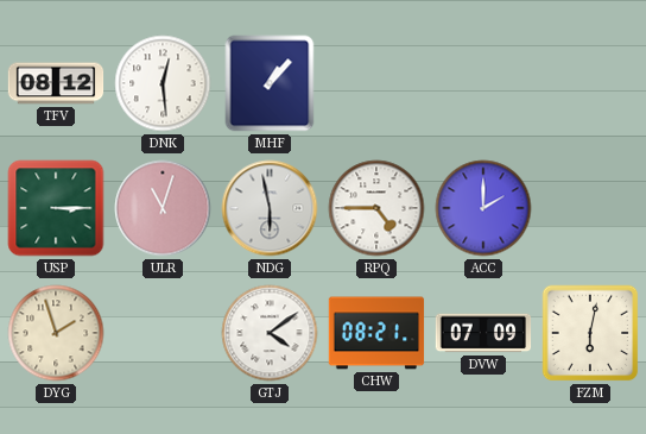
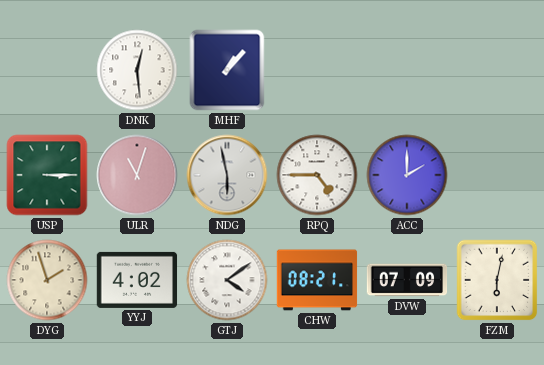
TFV: 08:12 -> none
YYJ: none -> 4:02
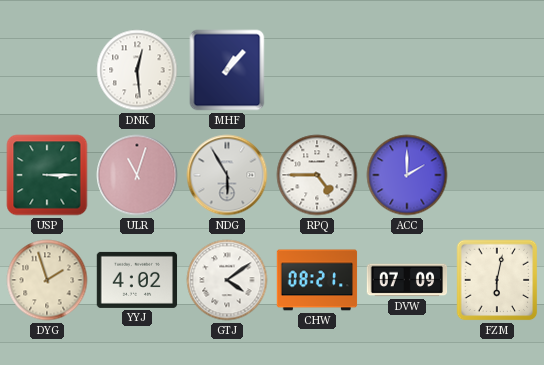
NDG: 5:58 -> 5:55
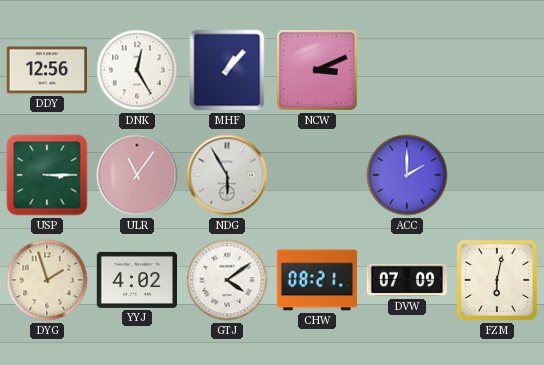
DDY: none -> 12:56
DNK: 12:29 -> 12:25
NCW: none -> 3:11
ULR: 11:03 -> 11:06
RPQ: 4:45 -> none
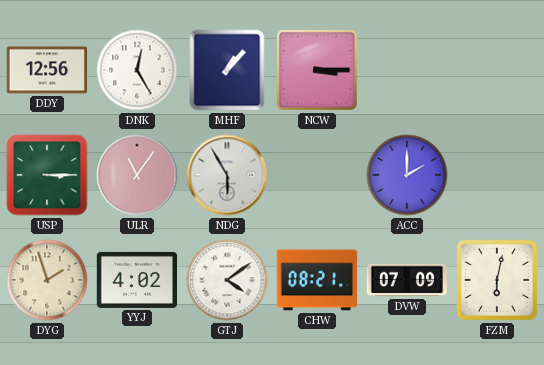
NCW: 3:11 -> 3:15
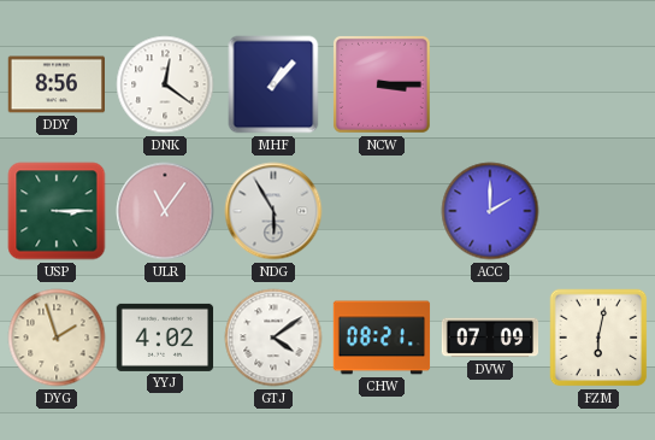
DDY: 12:56 -> 8:56
DNK: 12:25 -> 12:21
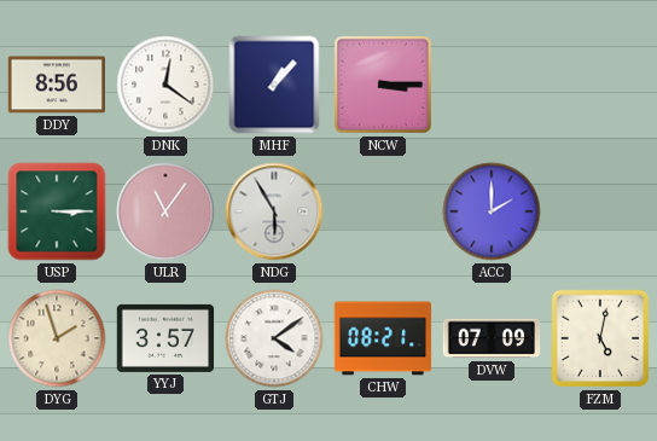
YYJ: 4:02 -> 3:57
FZM: 6:02 -> 5:02
